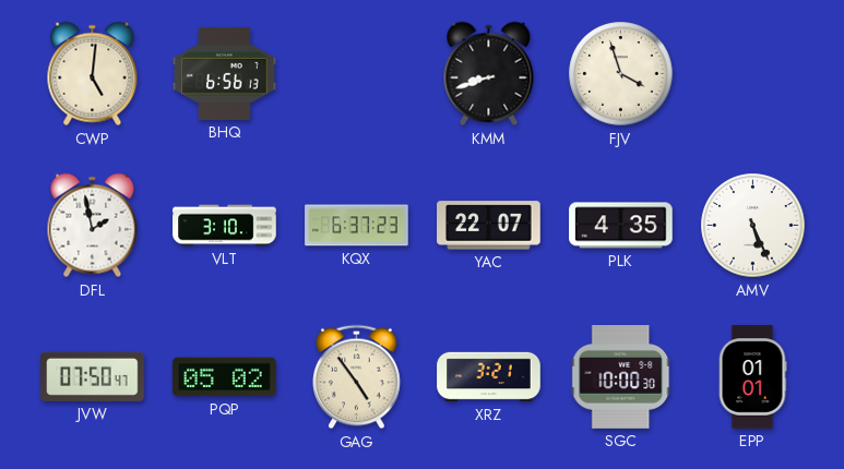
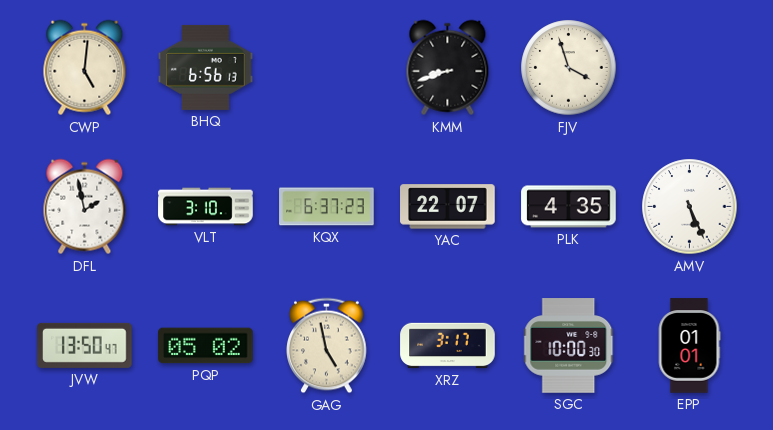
JVW: 07:50 -> 13:50
GAG: 4:54 -> 4:58
XRZ: 3:21 -> 3:17
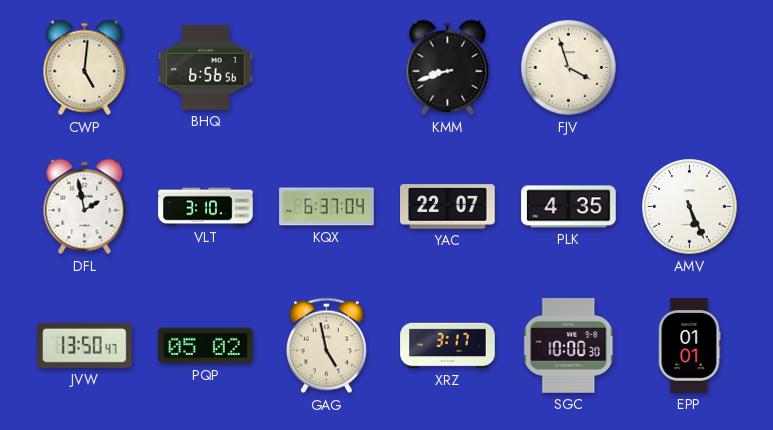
BHQ: 6:56:13 -> 6:56:56
KQX: 6:37:23 -> 6:37:04
